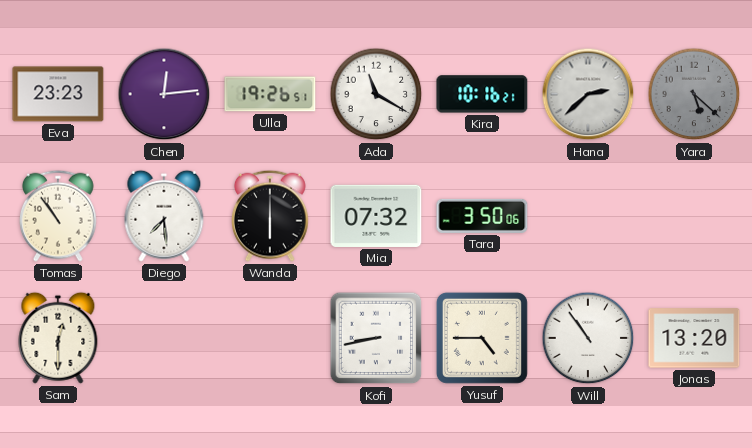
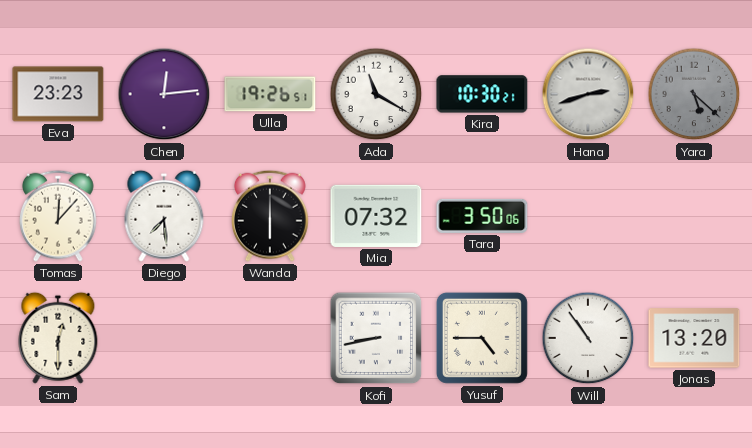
Kira: 10:16 -> 10:30
Hana: 2:38 -> 2:42
Tomas: 10:54 -> 12:07
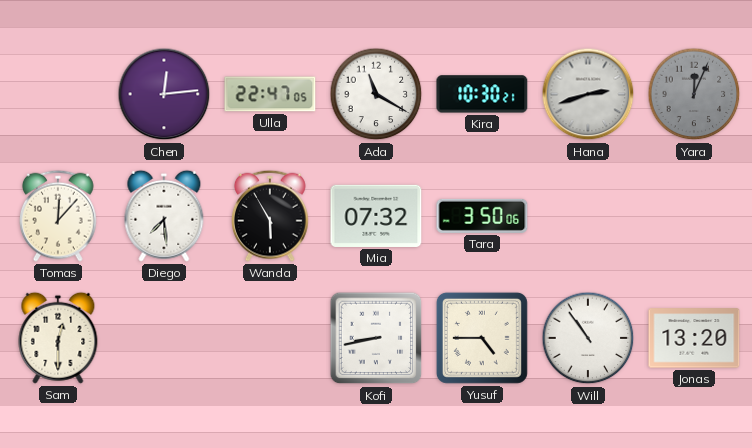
Eva: 23:23 -> none
Ulla: 19:26 -> 22:47
Yara: 5:22 -> 12:04
Wanda: 6:00 -> 5:55
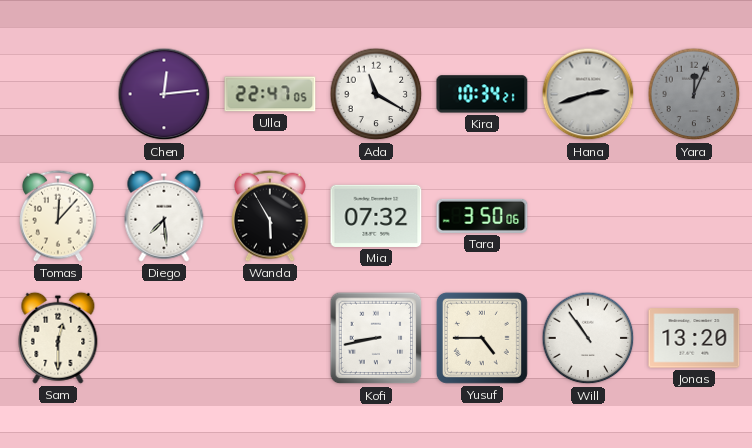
Kira: 10:30 -> 10:34
